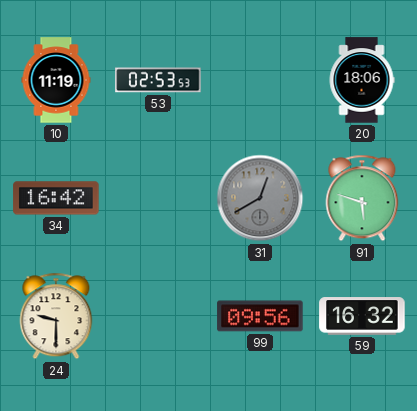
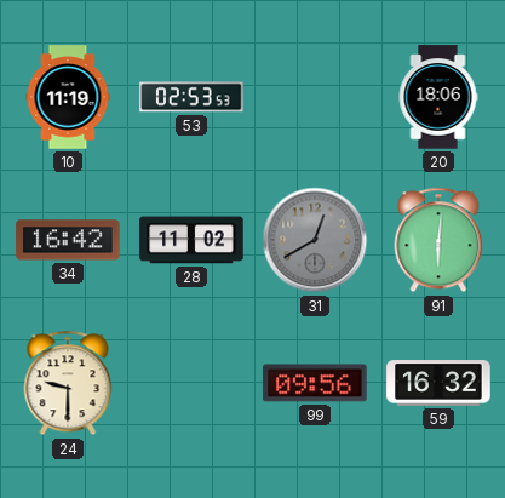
28: none -> 11:02
91: 5:48 -> 6:01
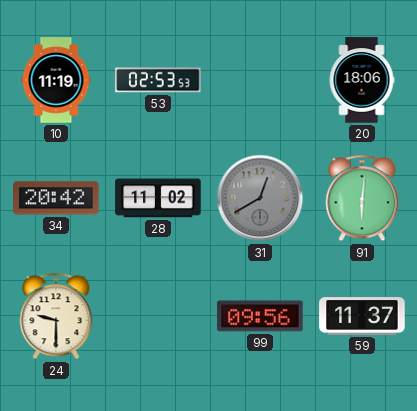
34: 16:42 -> 20:42
59: 16:32 -> 11:37
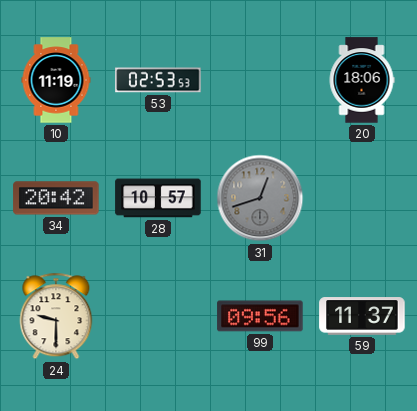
28: 11:02 -> 10:57
31: 12:40 -> 12:42
91: 6:01 -> none
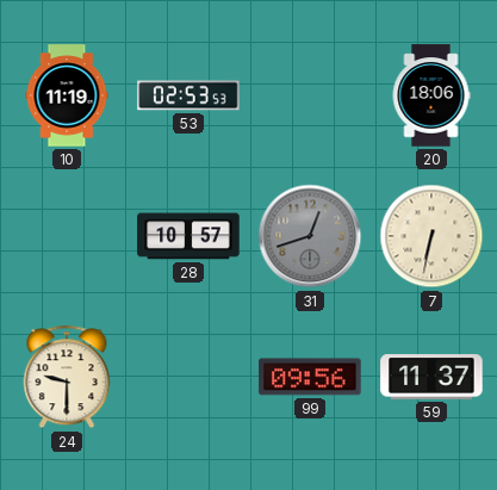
34: 20:42 -> none
7: none -> 6:32
